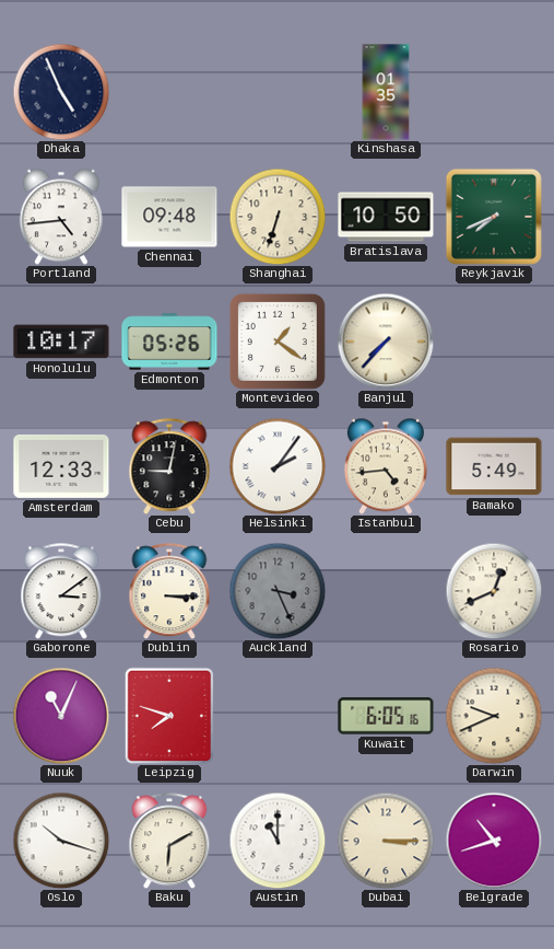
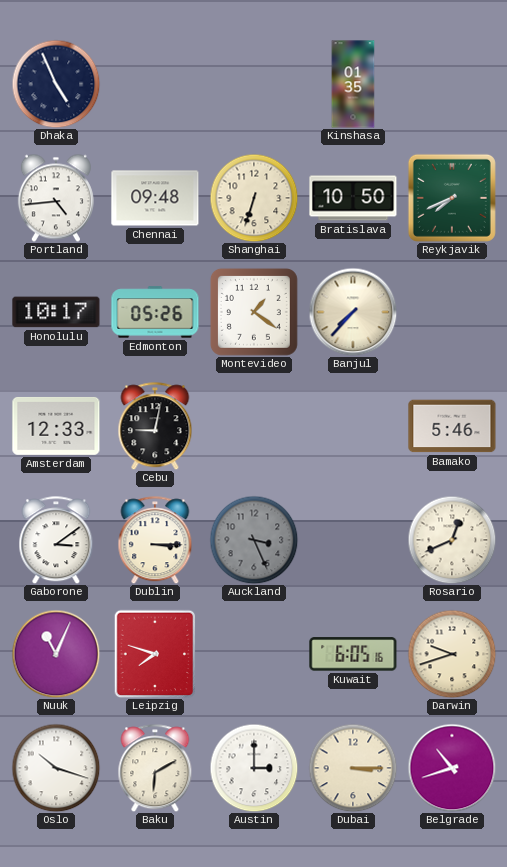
Helsinki: 2:06 -> none
Istanbul: 4:44 -> none
Bamako: 5:49 -> 5:46
Darwin: 9:41 -> 9:42
Austin: 11:00 -> 3:00
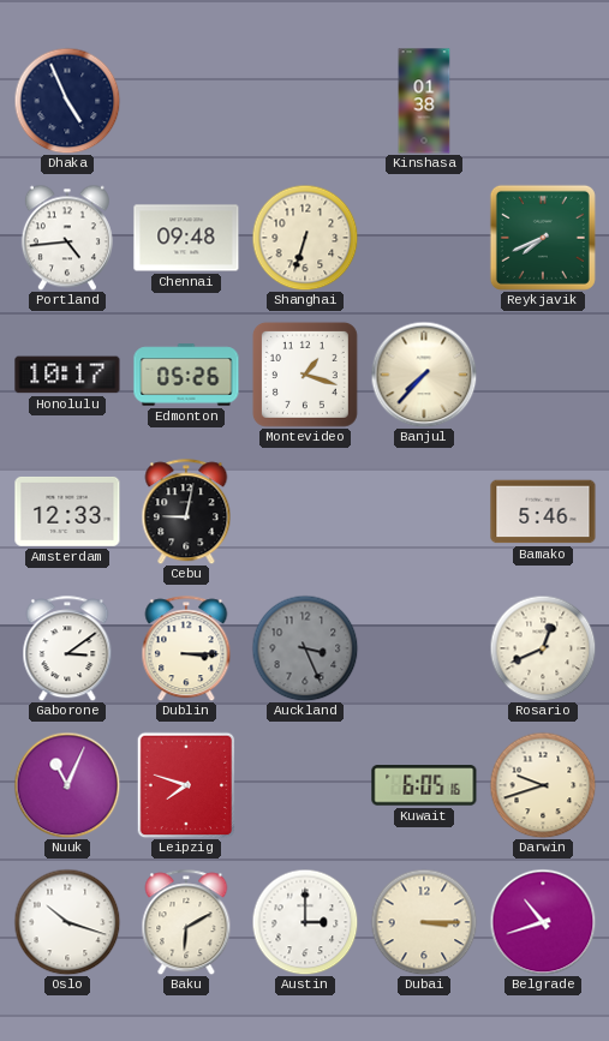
Kinshasa: 01:35 -> 01:38
Bratislava: 10:50 -> none
Montevideo: 1:21 -> 1:18
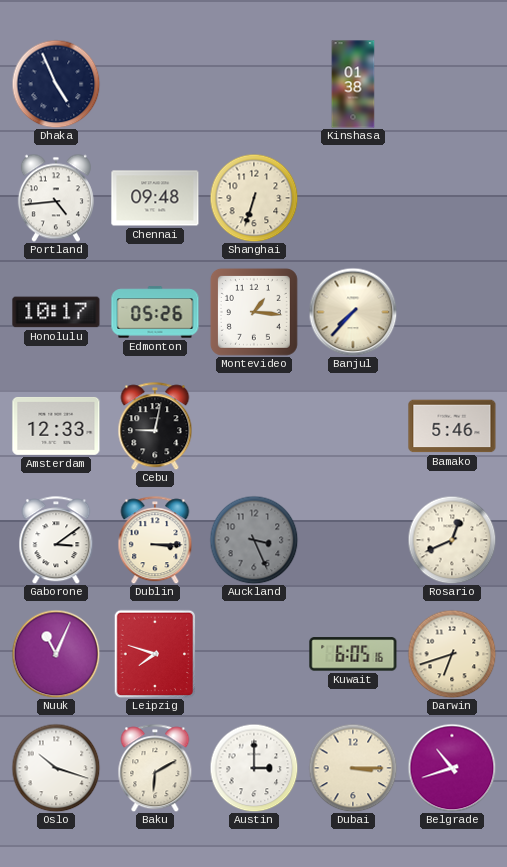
Reykjavik: 7:41 -> none
Montevideo: 1:18 -> 1:16
Darwin: 9:42 -> 6:42
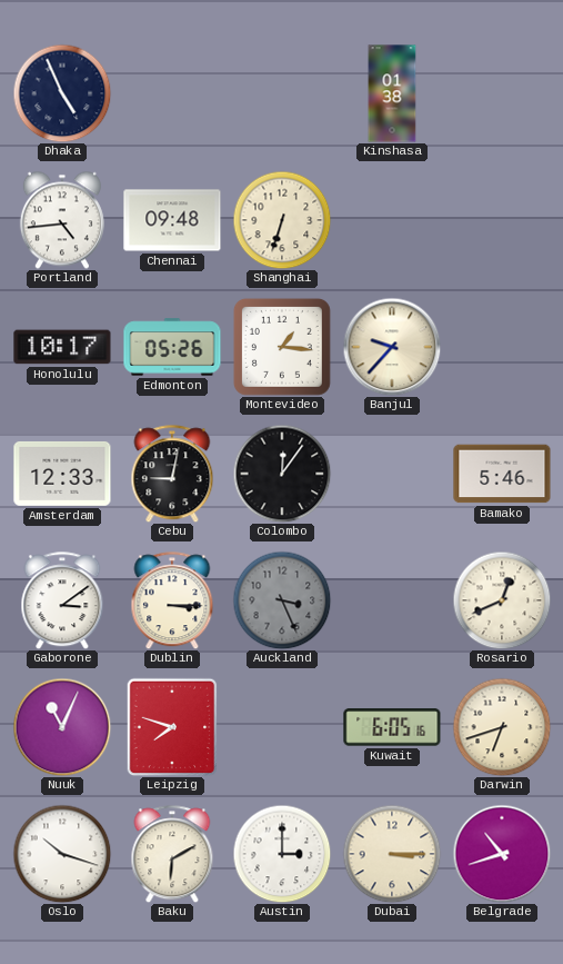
Banjul: 7:37 -> 9:37
Colombo: none -> 12:06
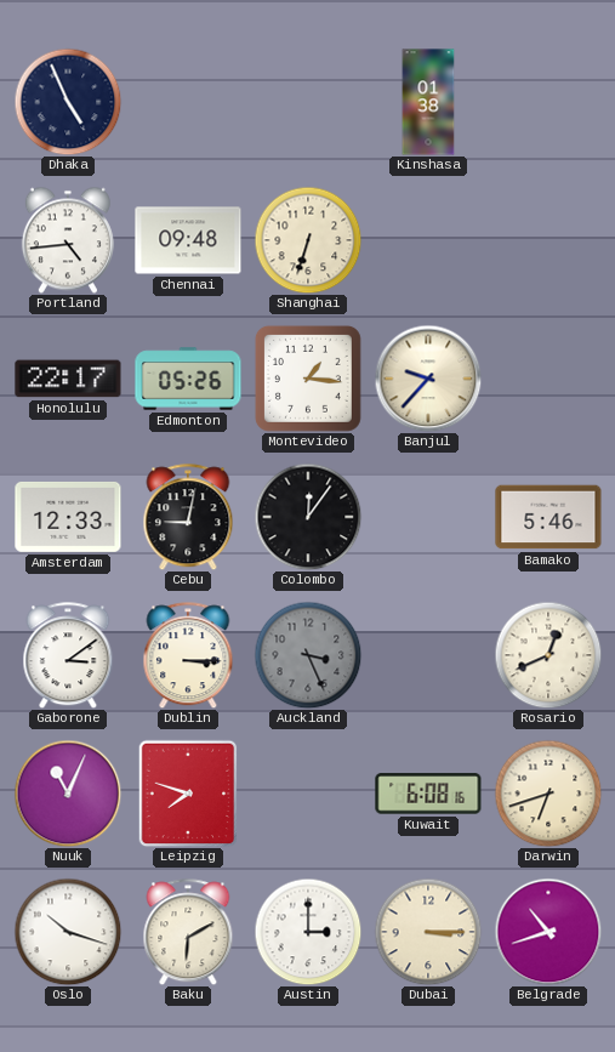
Honolulu: 10:17 -> 22:17
Kuwait: 6:05 -> 6:08
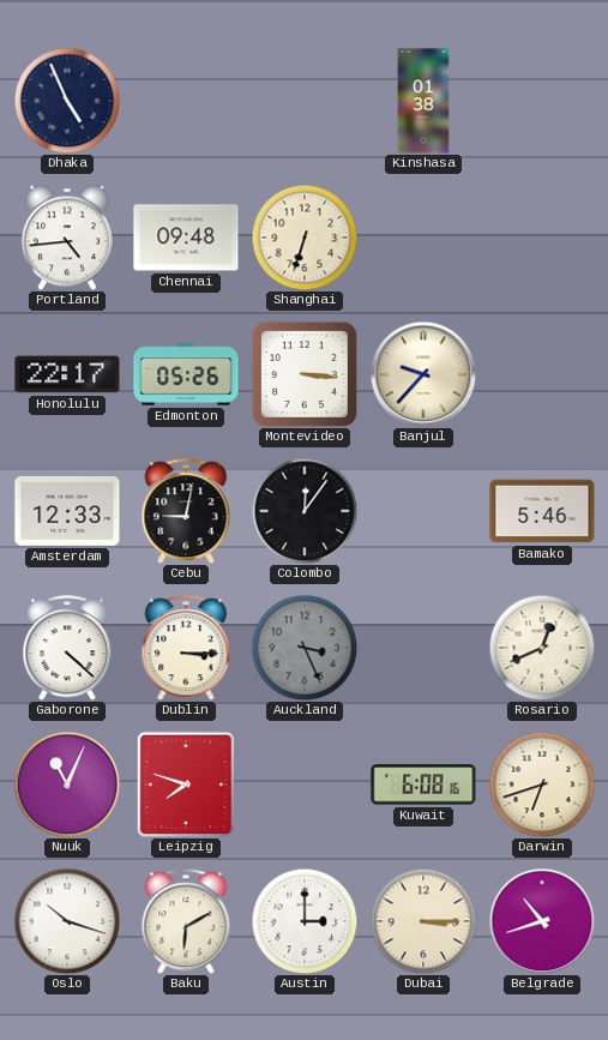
Montevideo: 1:16 -> 3:16
Gaborone: 3:09 -> 4:22
